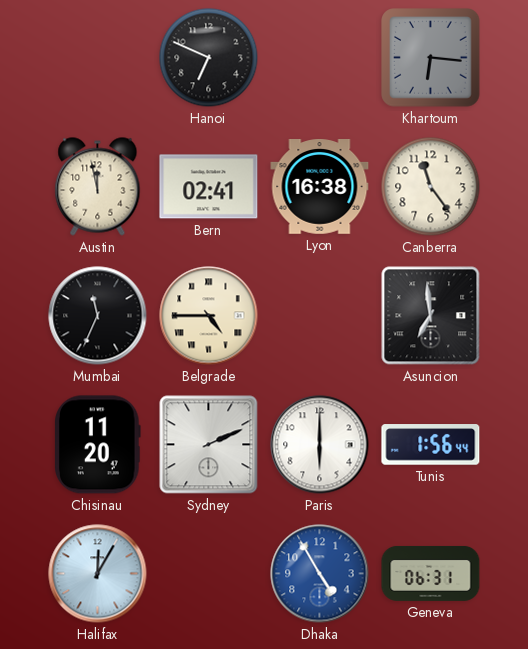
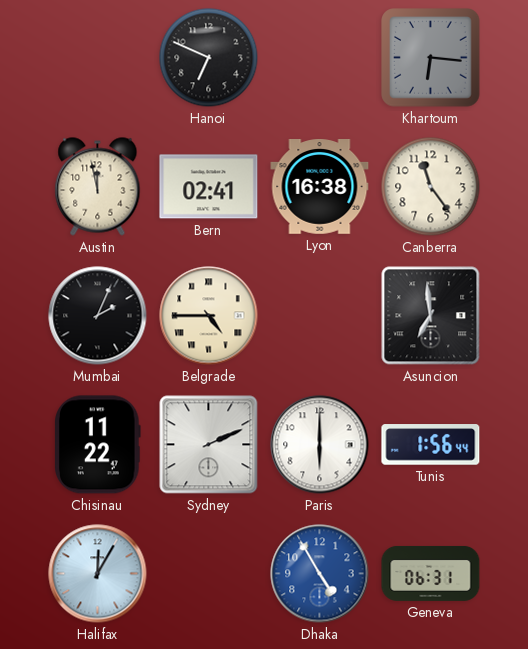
Mumbai: 11:34 -> 2:04
Chisinau: 11:20 -> 11:22
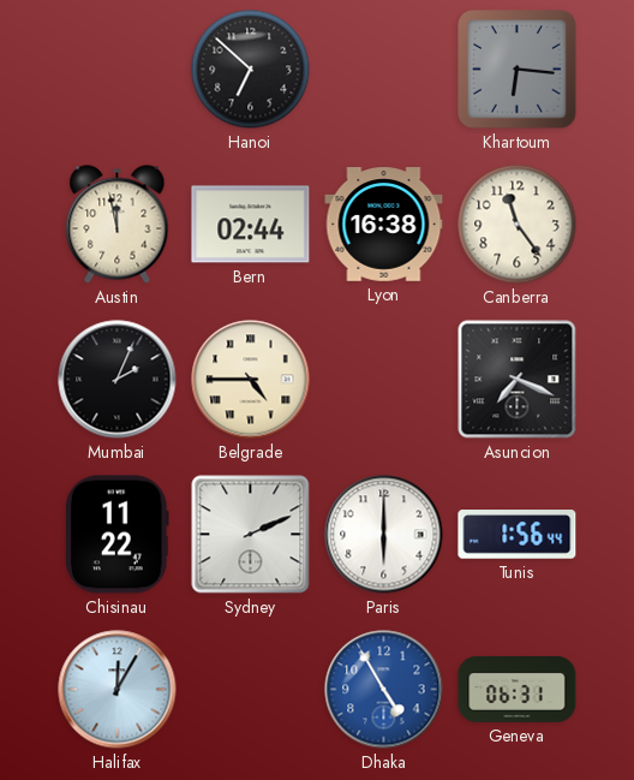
Hanoi: 6:49 -> 6:52
Bern: 02:41 -> 02:44
Asuncion: 6:59 -> 7:19
